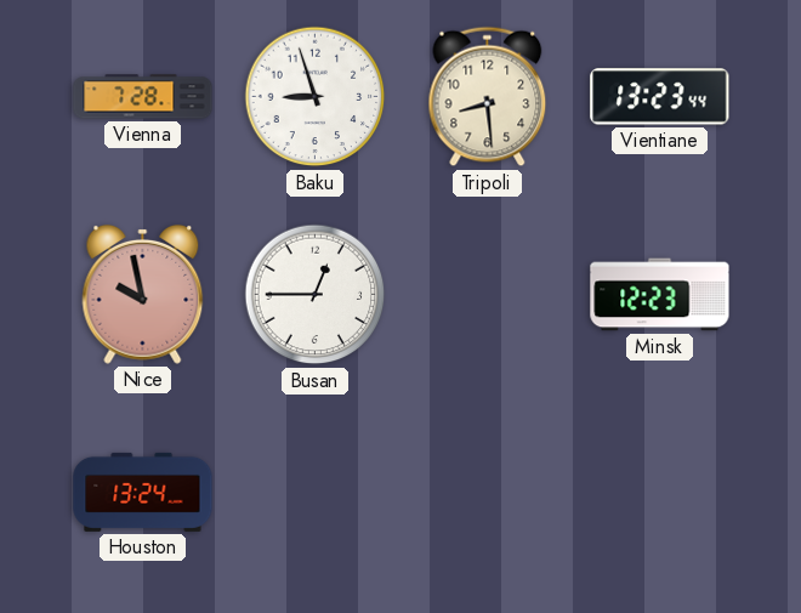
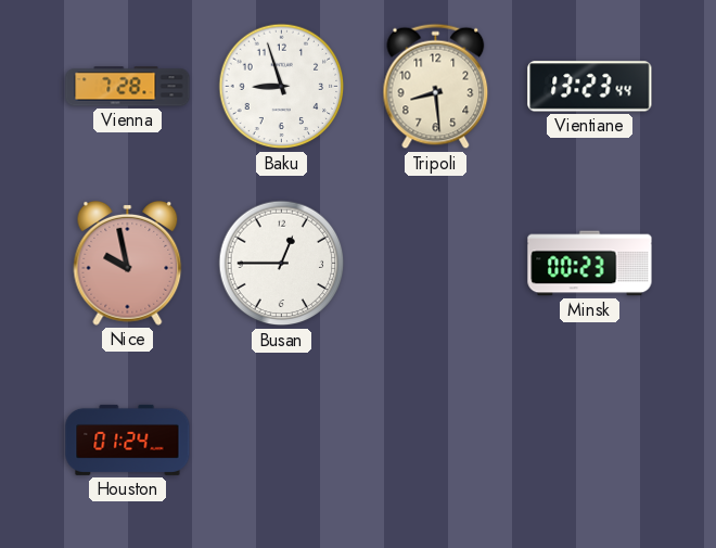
Minsk: 12:23 -> 00:23
Houston: 13:24 -> 01:24
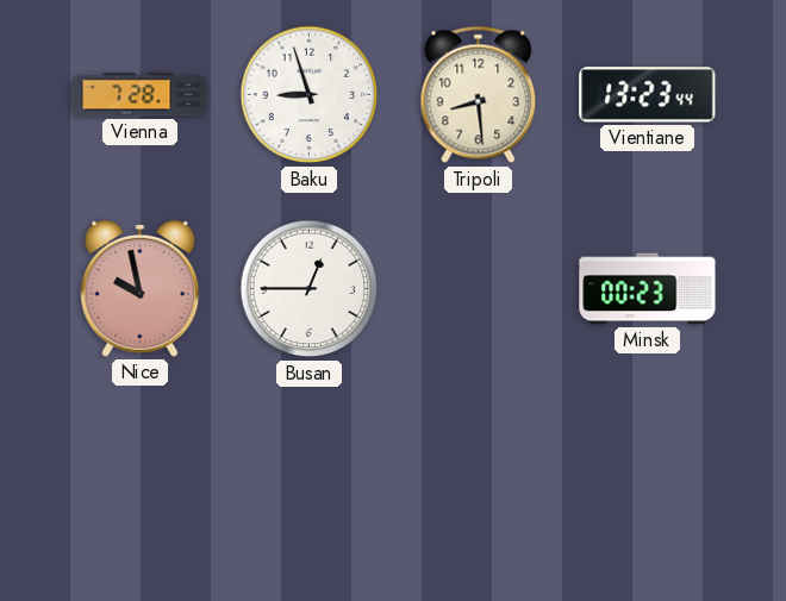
Houston: 01:24 -> none
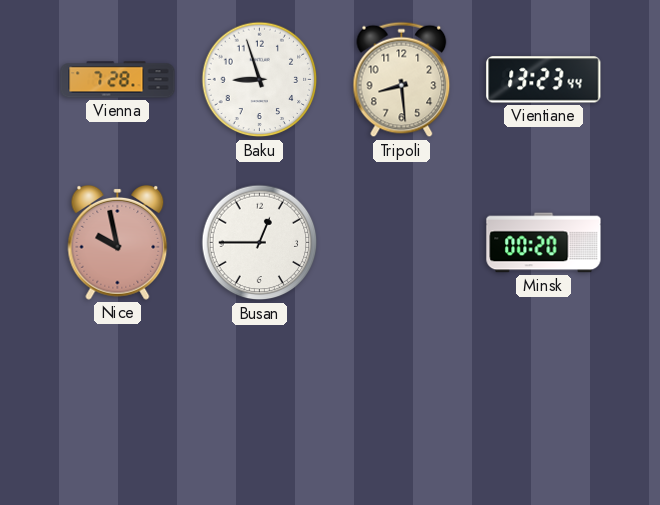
Minsk: 00:23 -> 00:20
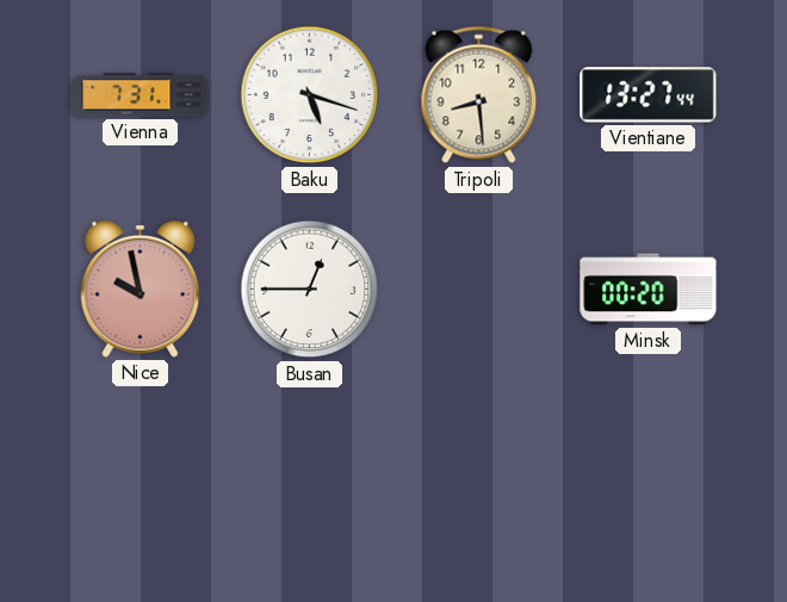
Vienna: 7:28 -> 7:31
Baku: 8:57 -> 5:18
Vientiane: 13:23 -> 13:27
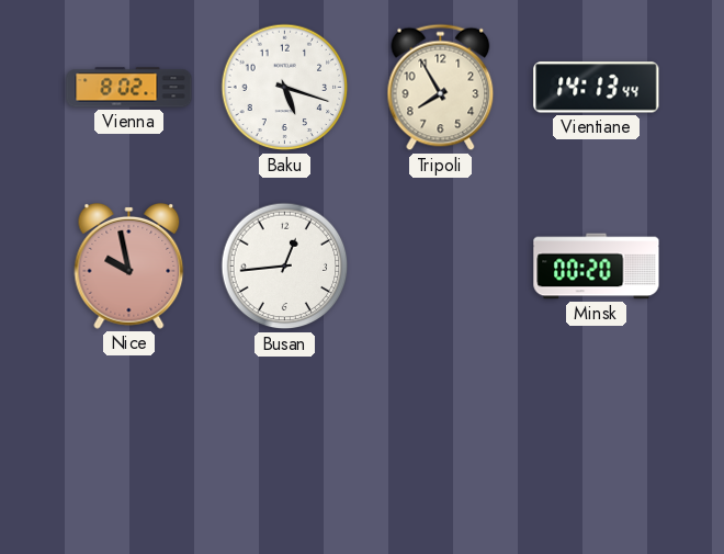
Vienna: 7:31 -> 8:02
Tripoli: 8:29 -> 7:55
Vientiane: 13:27 -> 14:13
Busan: 12:45 -> 12:44
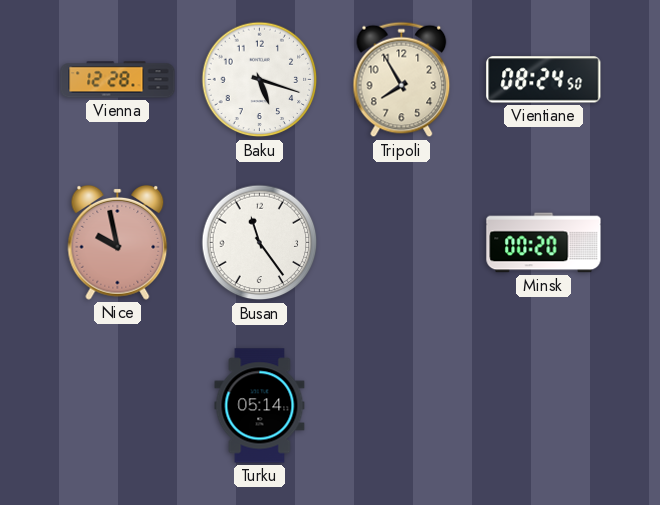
Vienna: 8:02 -> 12:28
Vientiane: 14:13 -> 08:24
Busan: 12:44 -> 11:24
Turku: none -> 05:14
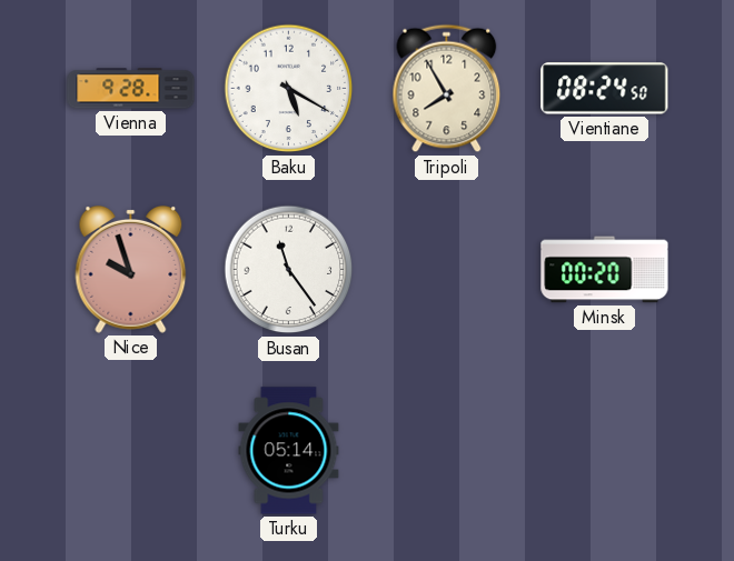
Vienna: 12:28 -> 9:28
Baku: 5:18 -> 5:20
Nice: 9:58 -> 9:57
